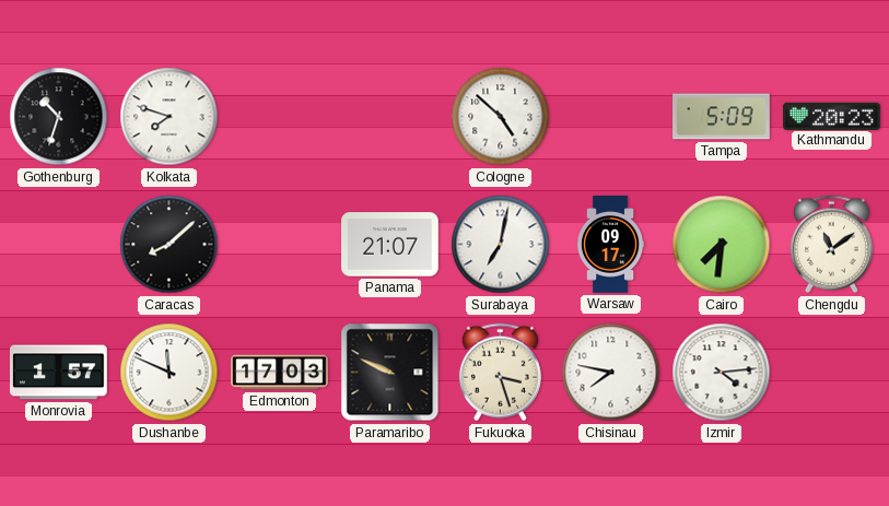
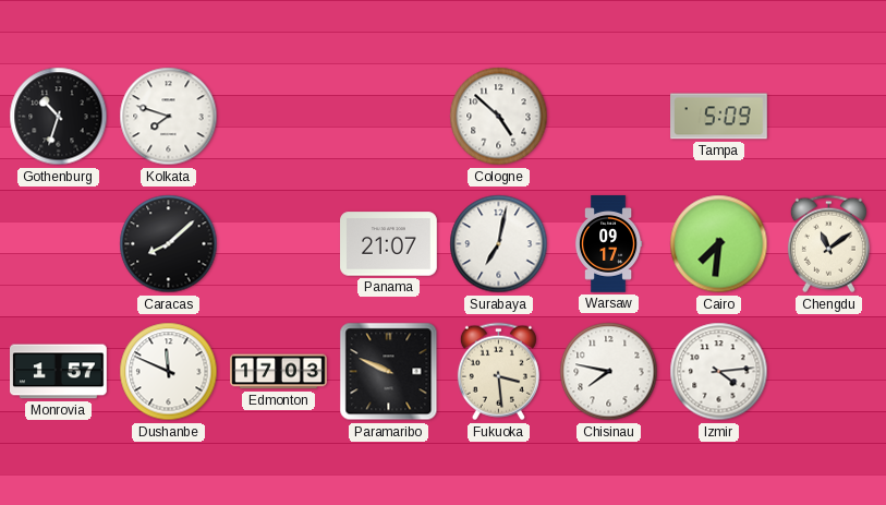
Kathmandu: 20:23 -> none
Fukuoka: 3:27 -> 3:29
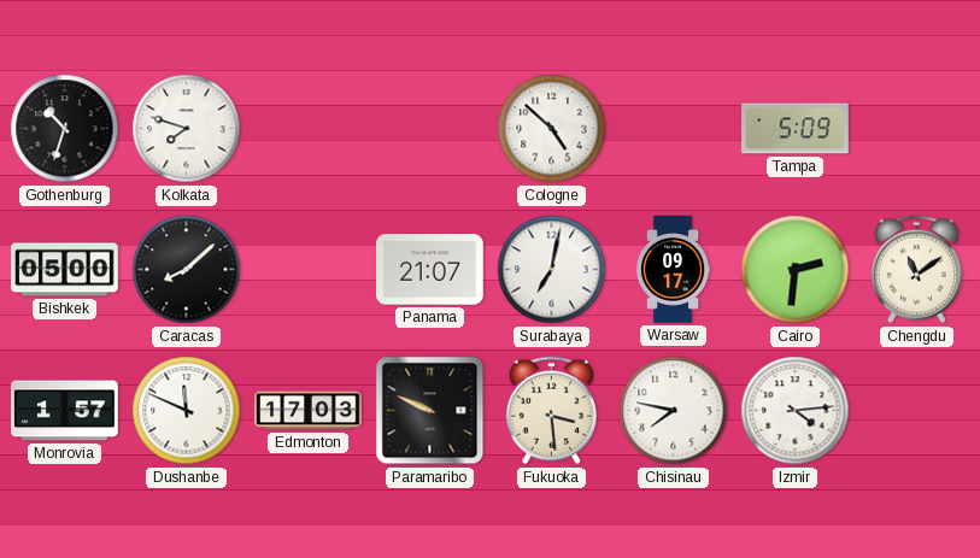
Bishkek: none -> 05:00
Cairo: 7:31 -> 2:31
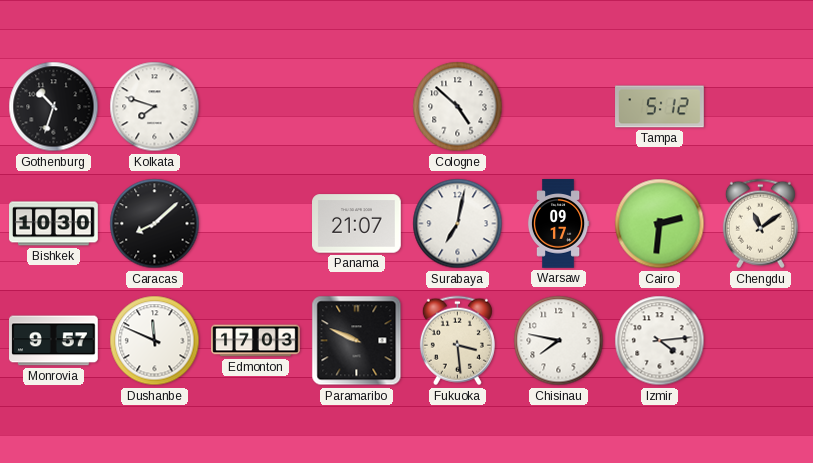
Tampa: 5:09 -> 5:12
Bishkek: 05:00 -> 10:30
Monrovia: 1:57 -> 9:57
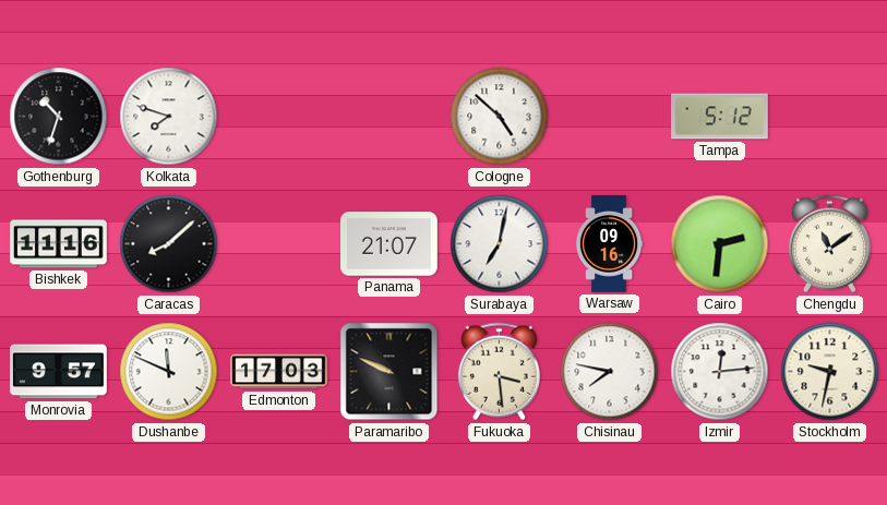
Bishkek: 10:30 -> 11:16
Warsaw: 09:17 -> 09:16
Izmir: 4:14 -> 12:14
Stockholm: none -> 9:32
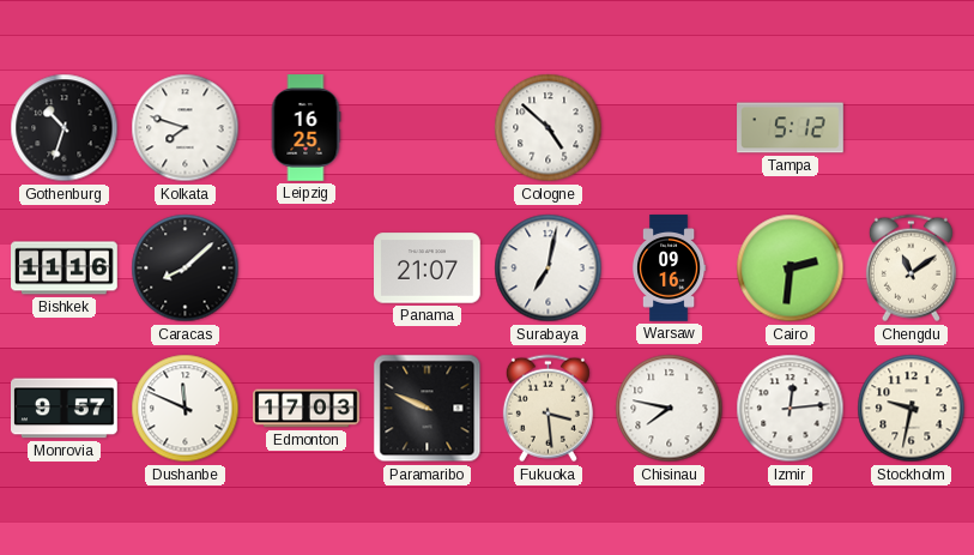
Leipzig: none -> 16:25
